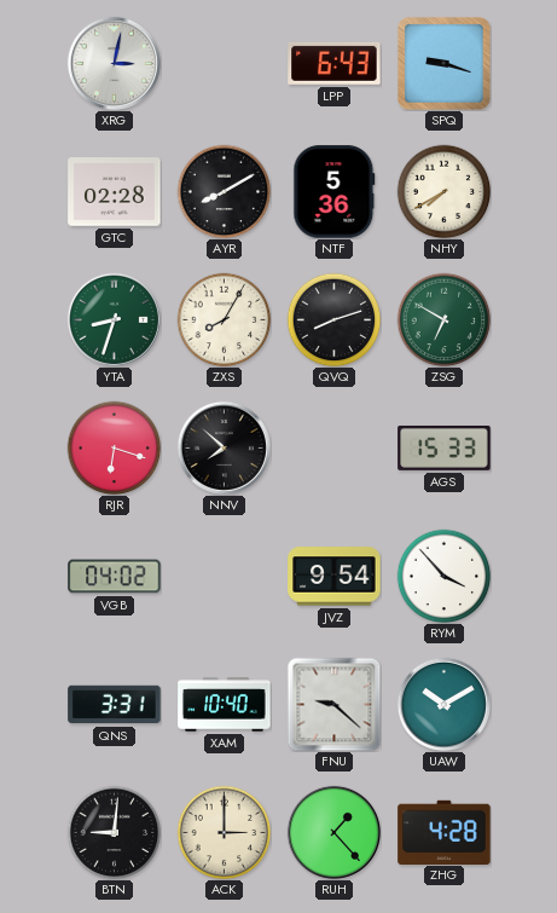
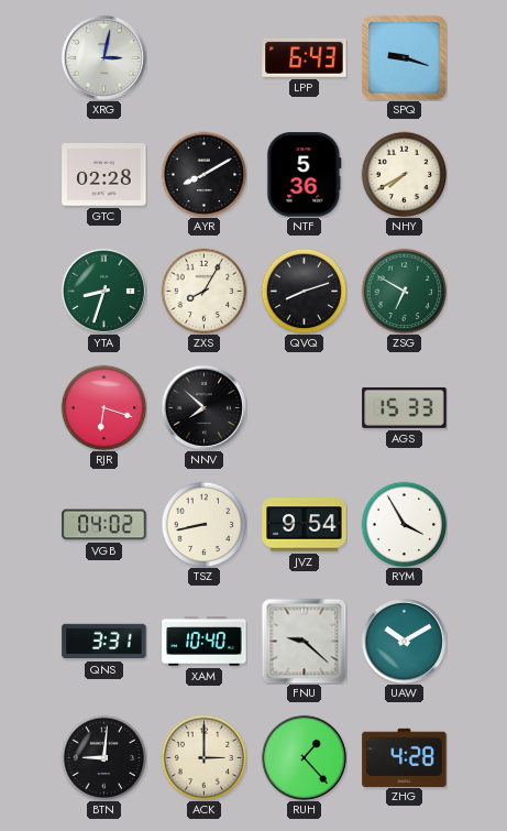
TSZ: none -> 8:43
RYM: 3:53 -> 3:55
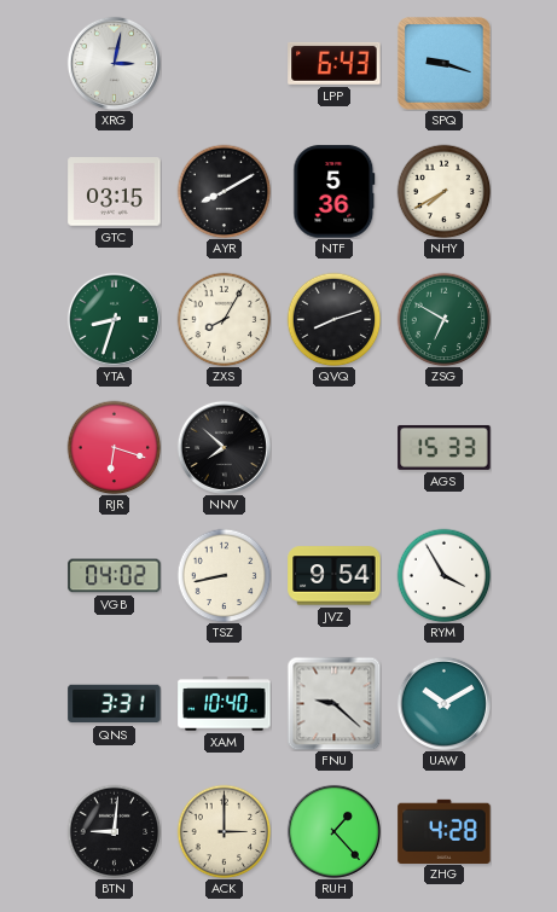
GTC: 02:28 -> 03:15
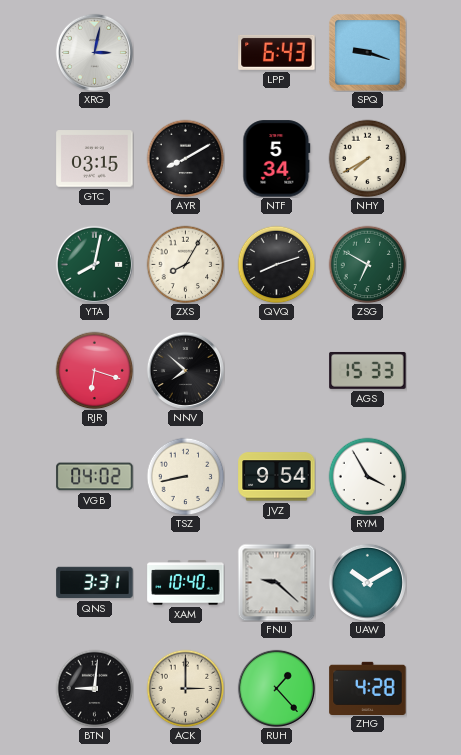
NTF: 5:36 -> 5:34
YTA: 8:33 -> 8:02
